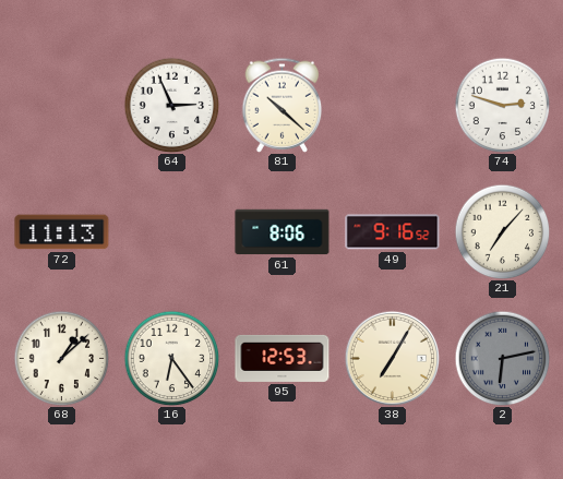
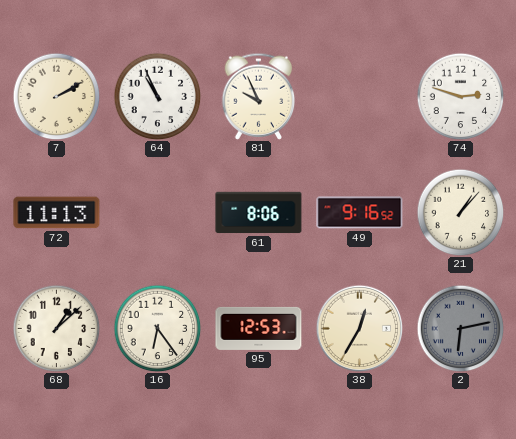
7: none -> 2:10
64: 2:56 -> 10:56
81: 10:22 -> 9:56
21: 7:07 -> 1:07
38: 7:05 -> 12:35
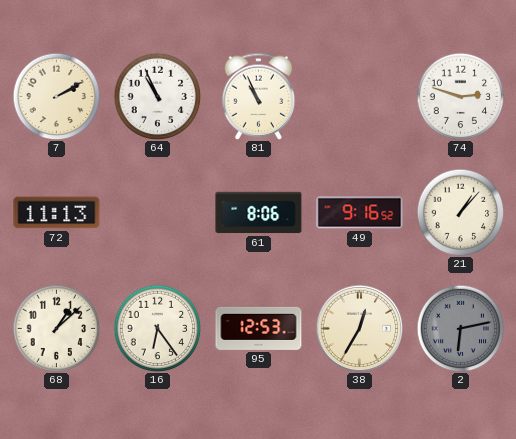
81: 9:56 -> 10:56
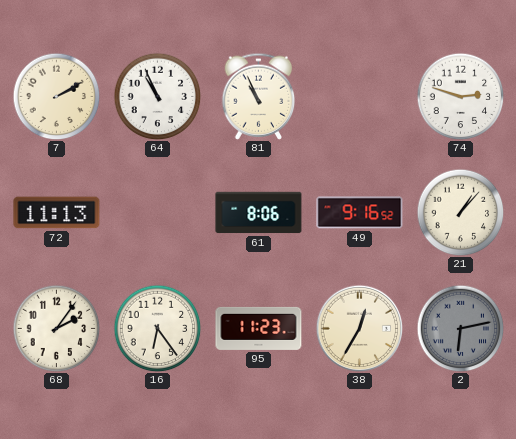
68: 1:08 -> 2:06
95: 12:53 -> 11:23
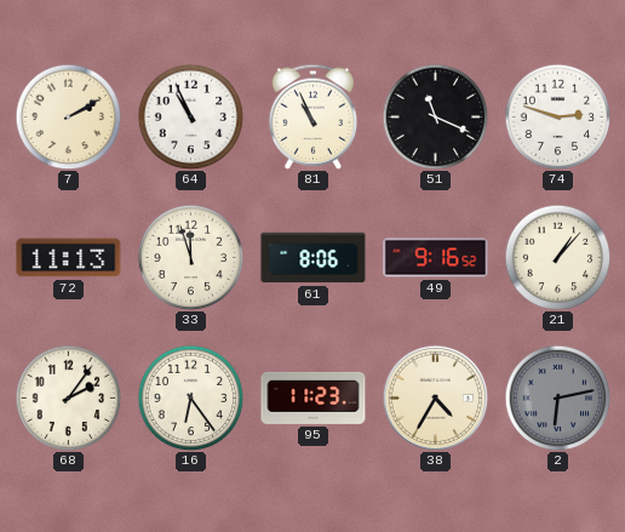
51: none -> 11:19
33: none -> 11:57
38: 12:35 -> 4:35
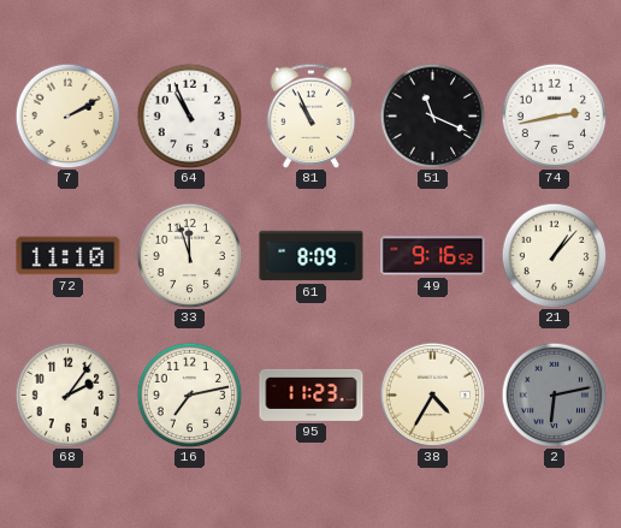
74: 2:48 -> 2:43
72: 11:13 -> 11:10
61: 8:06 -> 8:09
16: 6:24 -> 7:13
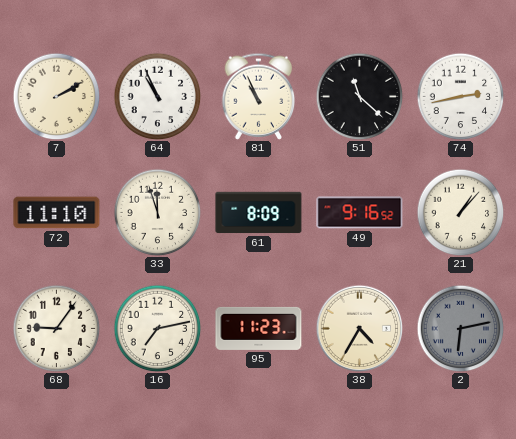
51: 11:19 -> 11:22
68: 2:06 -> 9:06
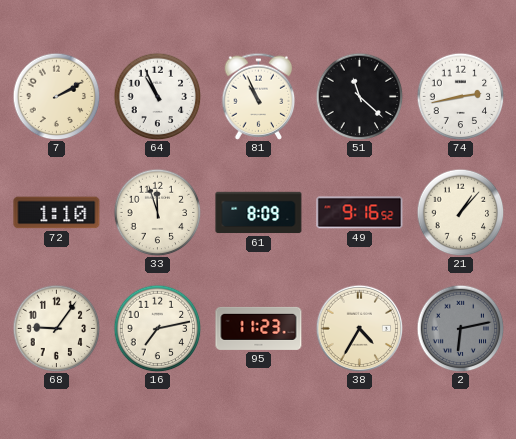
72: 11:10 -> 1:10
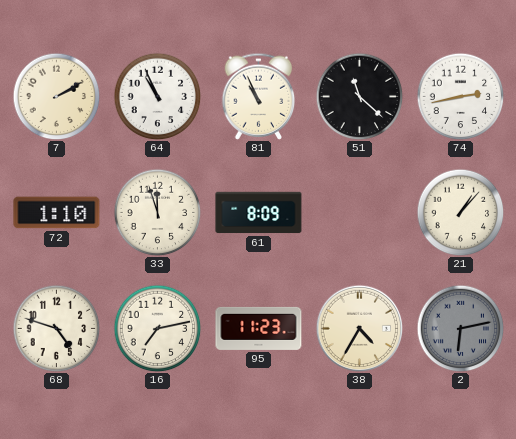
49: 9:16 -> none
68: 9:06 -> 4:48
